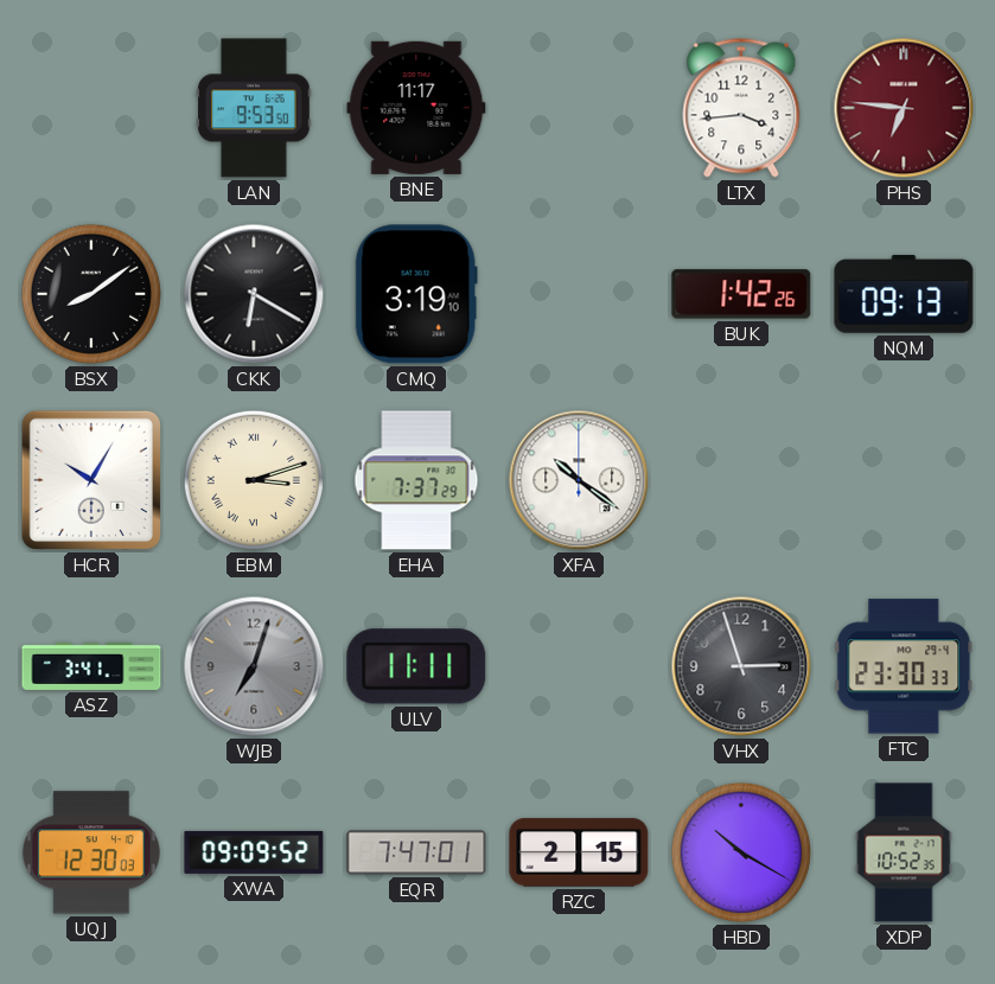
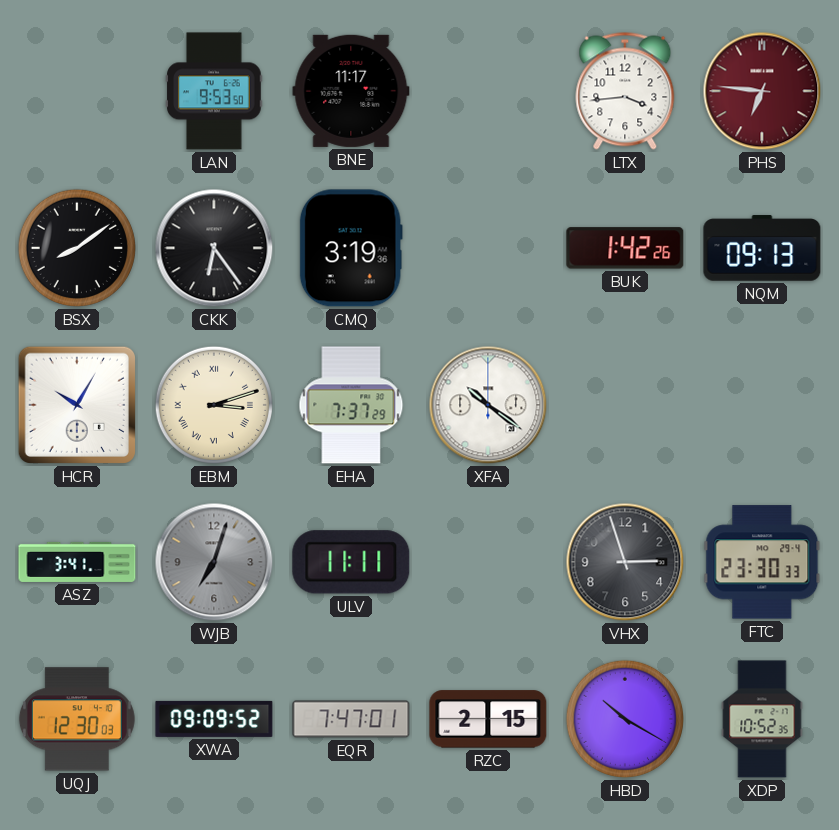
CKK: 6:20 -> 6:24
CMQ: 3:19:10 -> 3:19:36
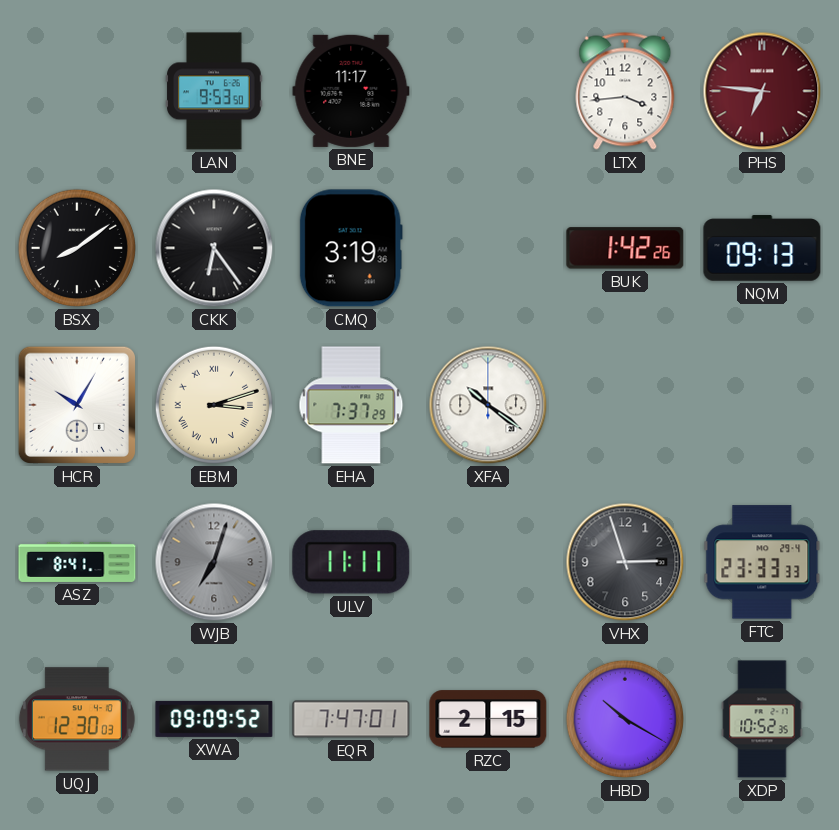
ASZ: 3:41 -> 8:41
FTC: 23:30 -> 23:33
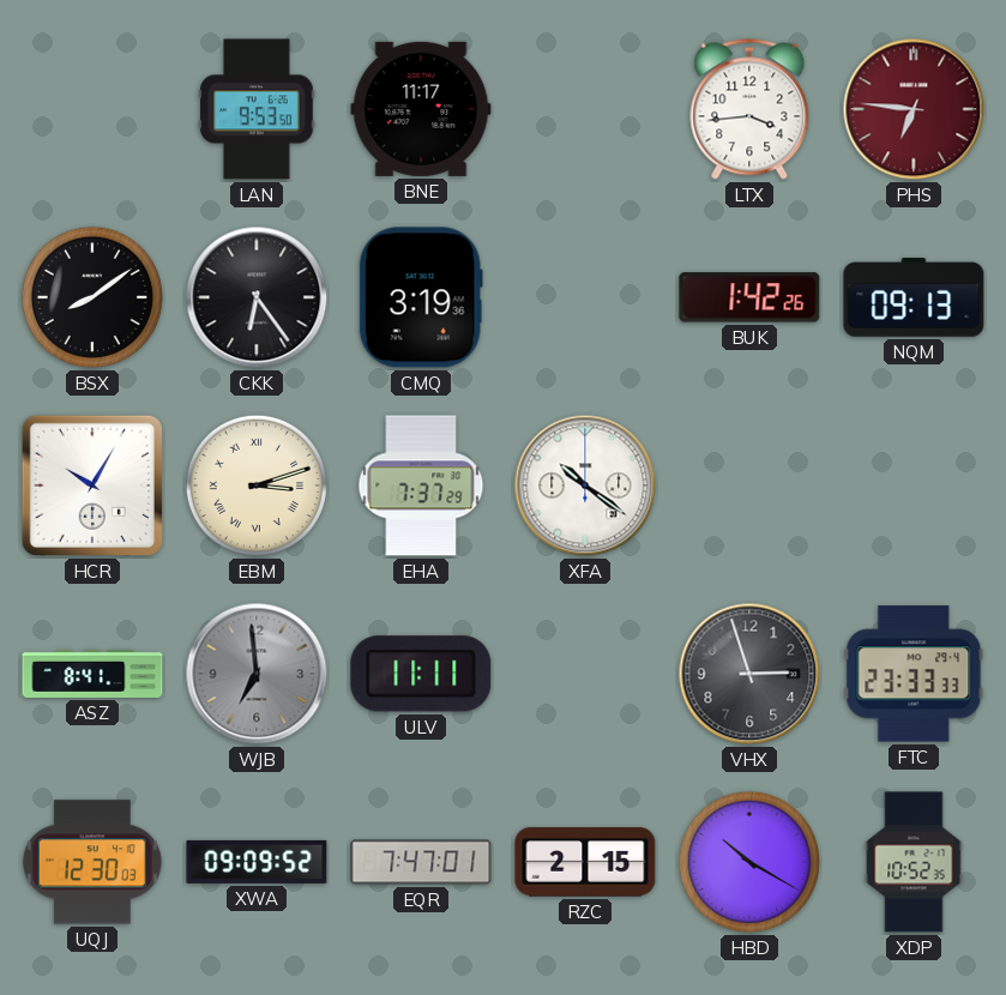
WJB: 7:03 -> 6:59
